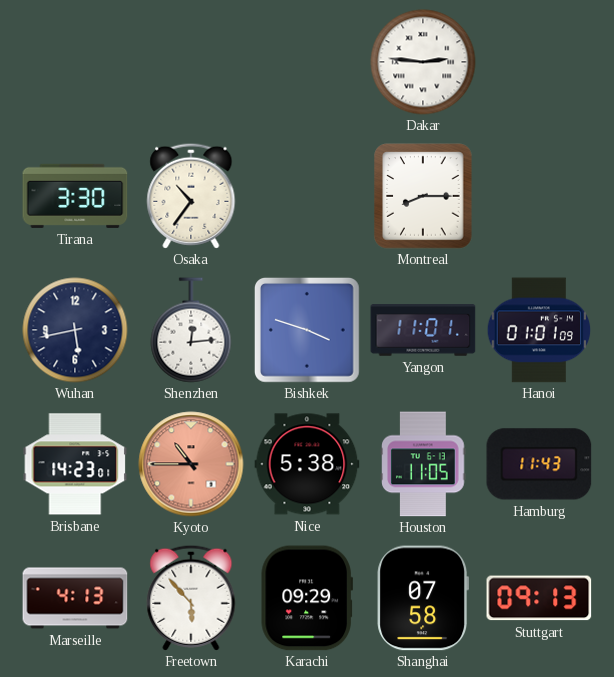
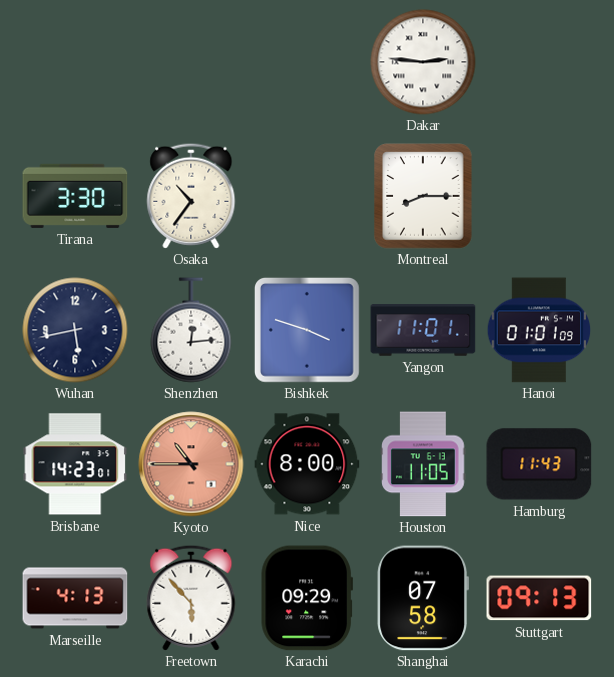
Nice: 5:38 -> 8:00
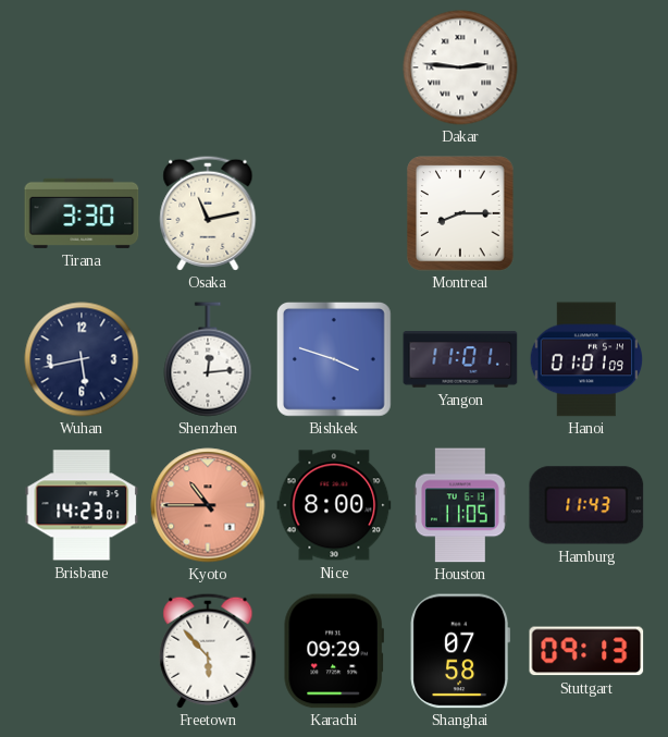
Osaka: 10:36 -> 11:13
Marseille: 4:13 -> none
